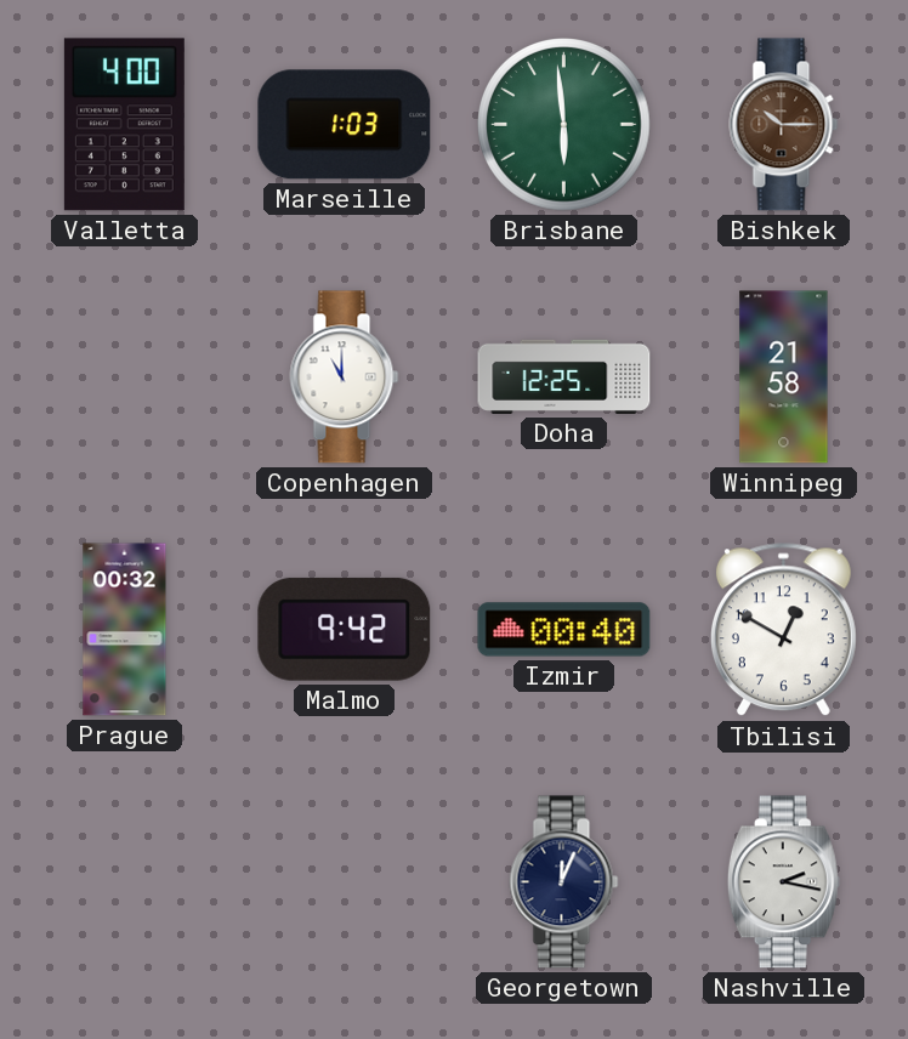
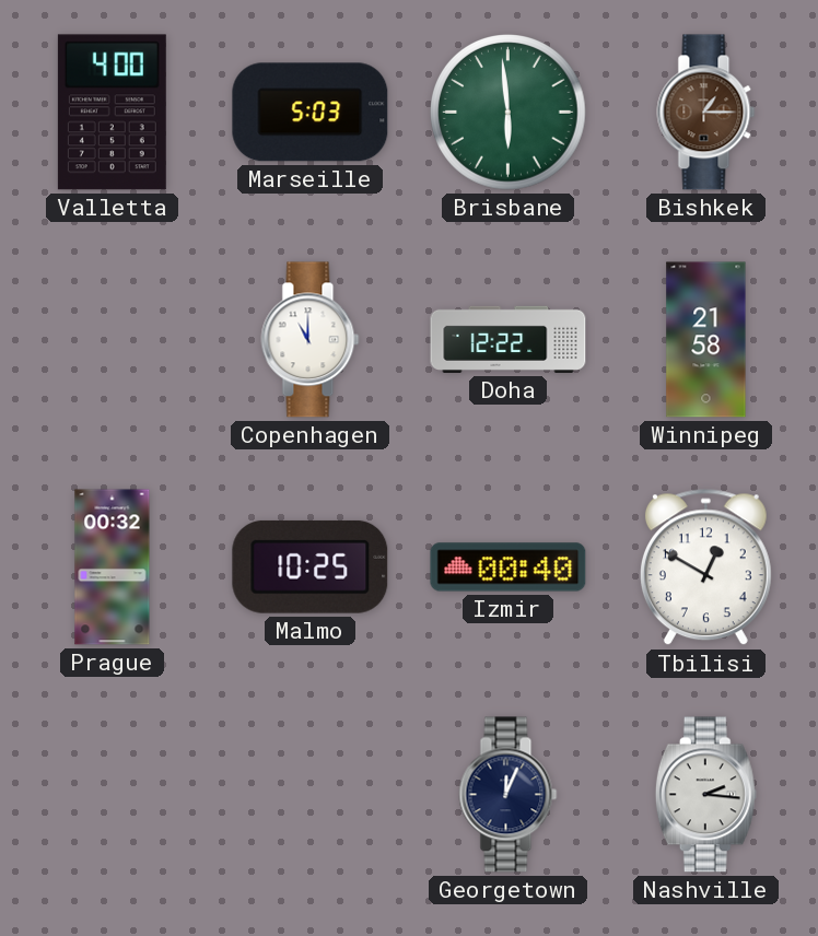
Marseille: 1:03 -> 5:03
Bishkek: 10:15 -> 1:15
Doha: 12:25 -> 12:22
Malmo: 9:42 -> 10:25
Nashville: 2:17 -> 2:16
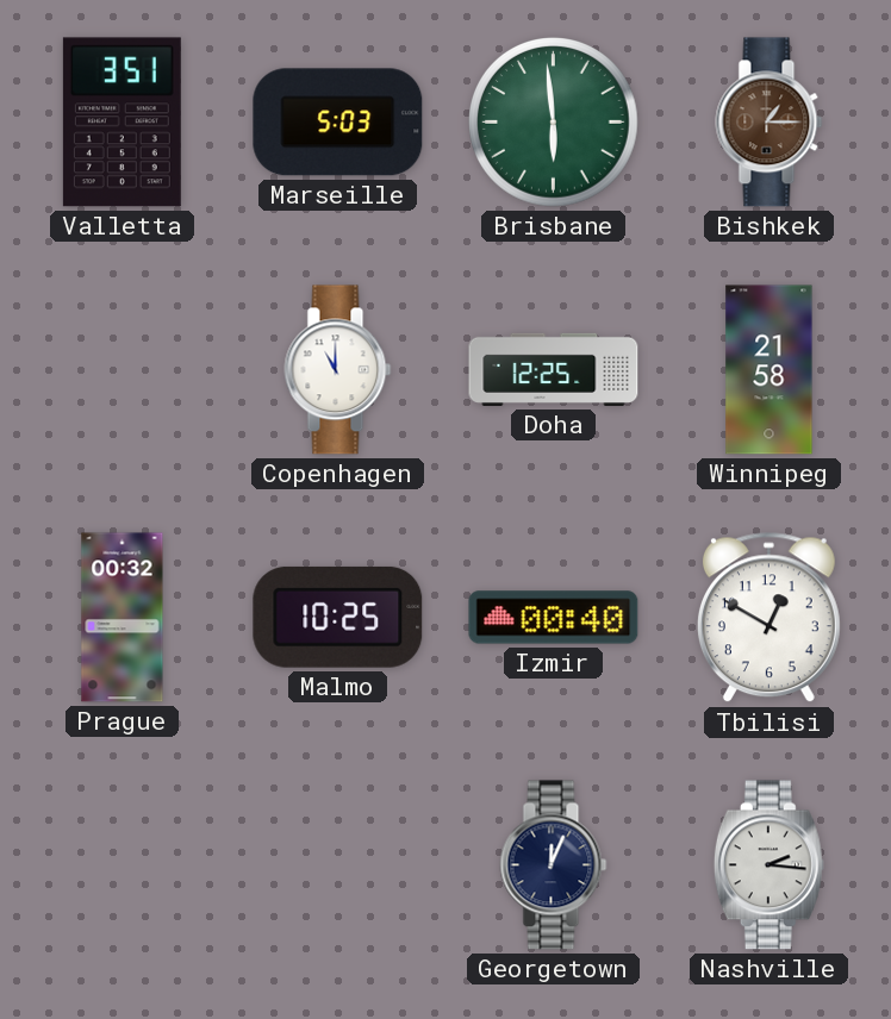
Valletta: 4:00 -> 3:51
Doha: 12:22 -> 12:25
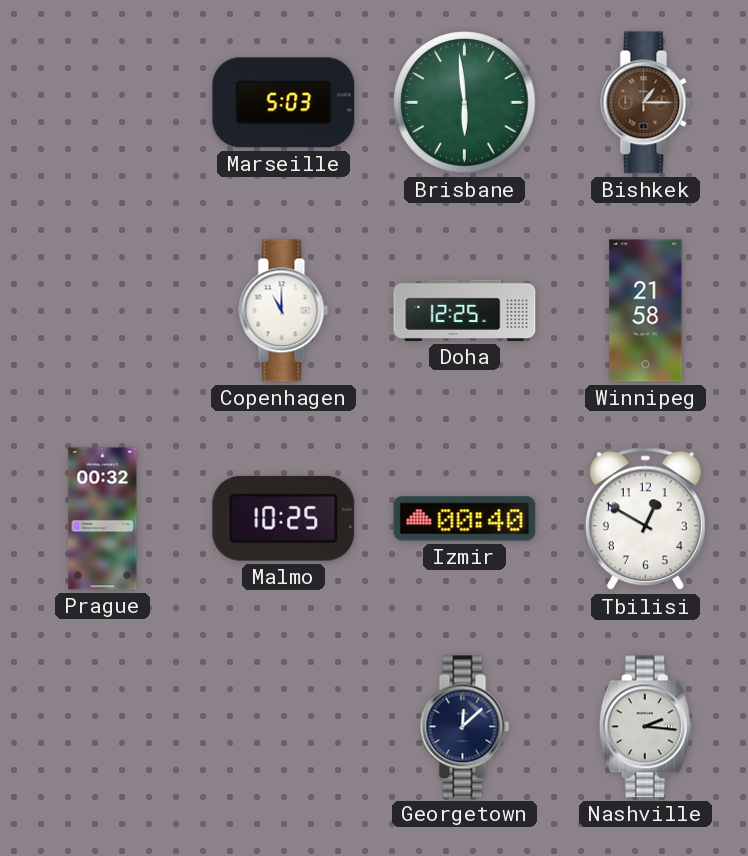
Valletta: 3:51 -> none
Georgetown: 12:04 -> 12:08
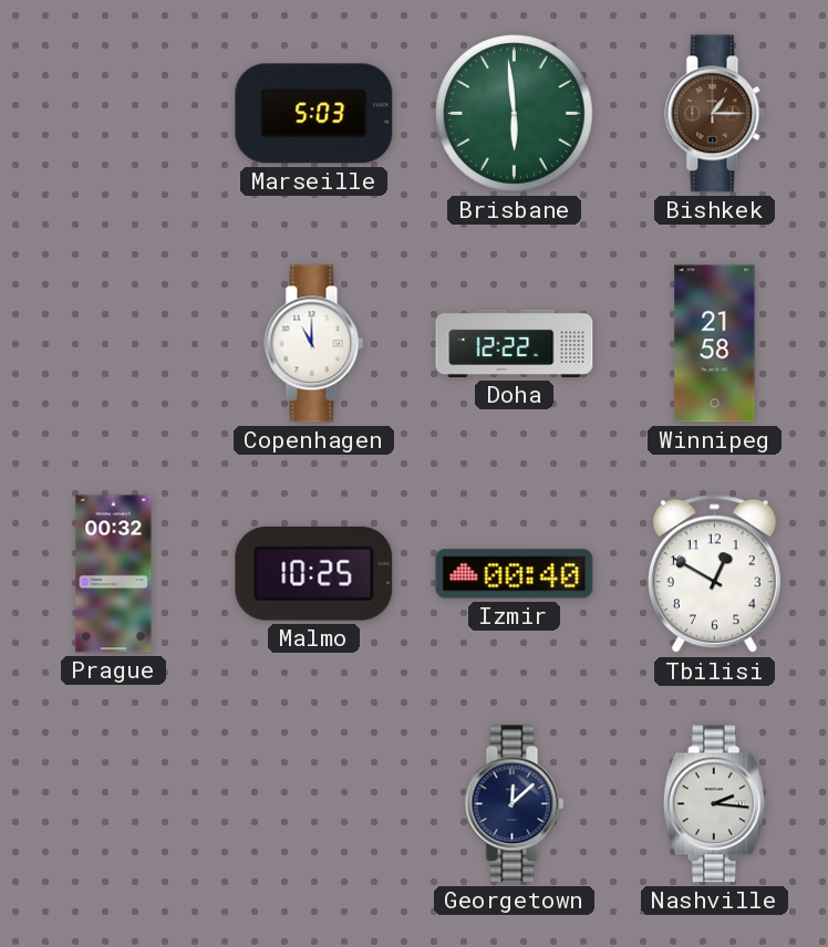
Doha: 12:25 -> 12:22
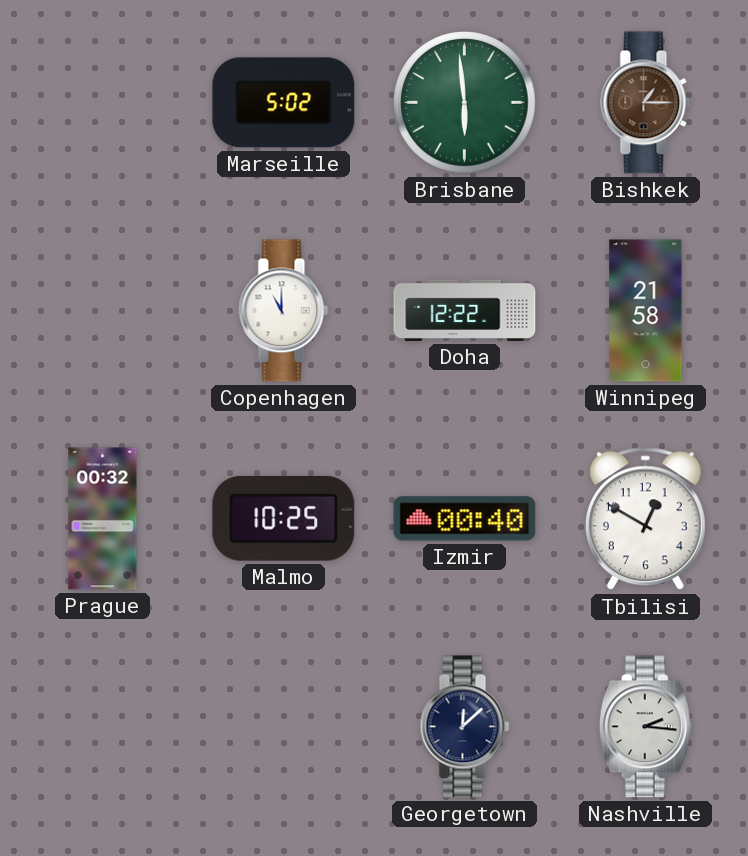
Marseille: 5:03 -> 5:02
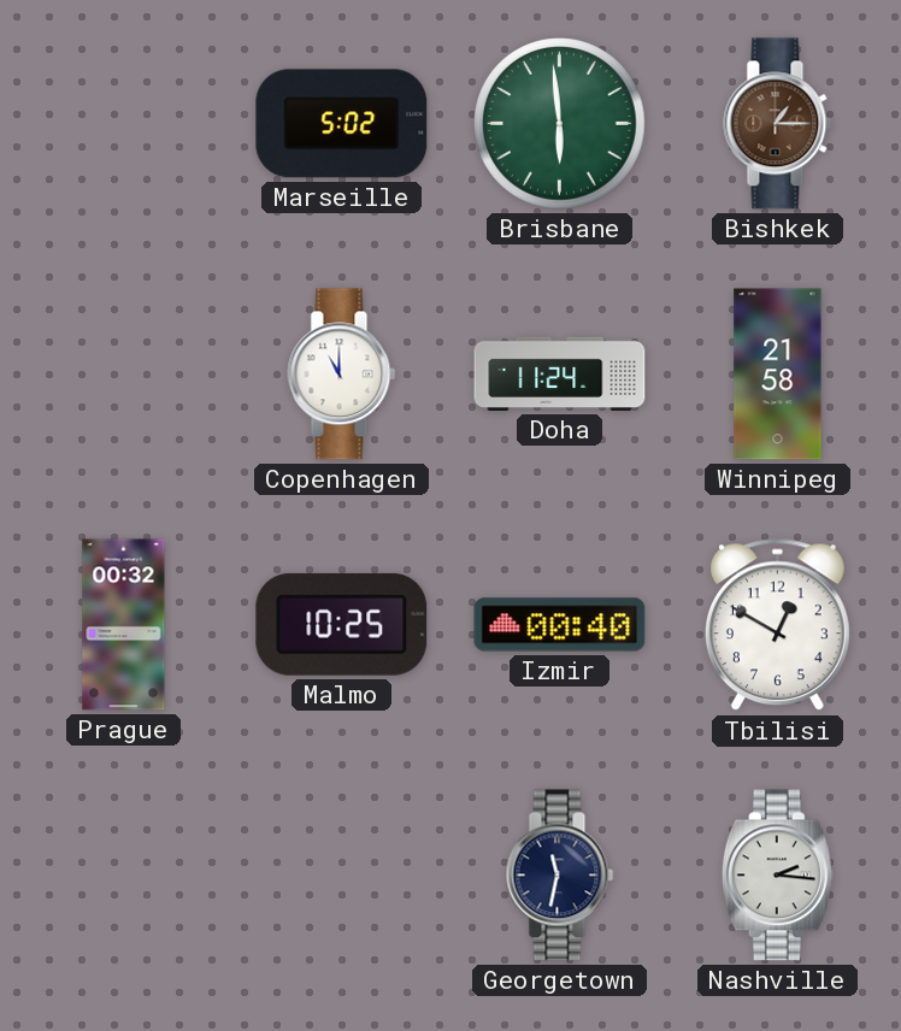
Doha: 12:22 -> 11:24
Georgetown: 12:08 -> 11:32
